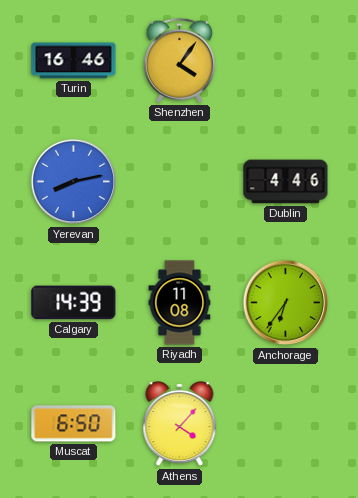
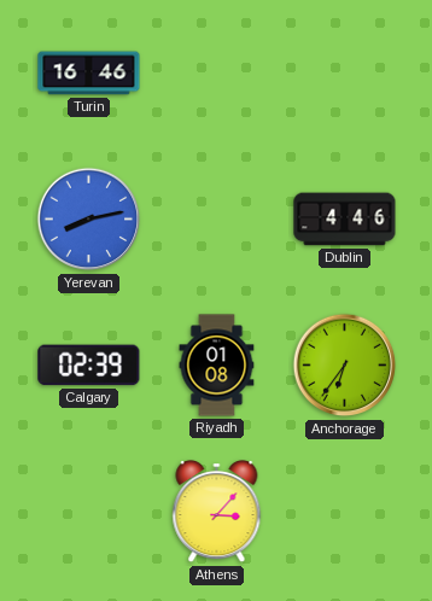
Shenzhen: 4:06 -> none
Calgary: 14:39 -> 02:39
Riyadh: 11:08 -> 01:08
Muscat: 6:50 -> none
Athens: 4:07 -> 3:07
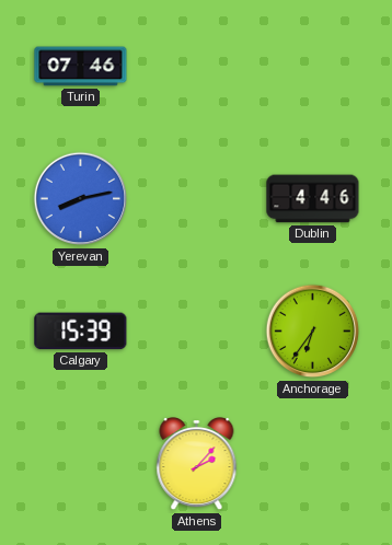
Turin: 16:46 -> 07:46
Calgary: 02:39 -> 15:39
Riyadh: 01:08 -> none
Athens: 3:07 -> 2:07
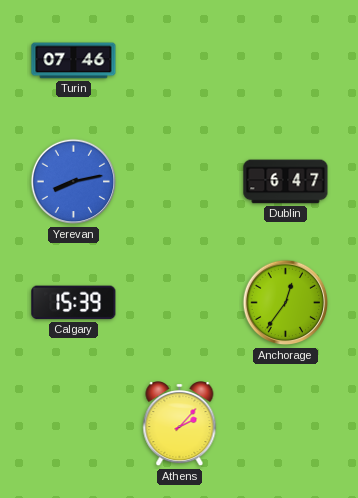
Dublin: 4:46 -> 6:47
Anchorage: 6:36 -> 12:36
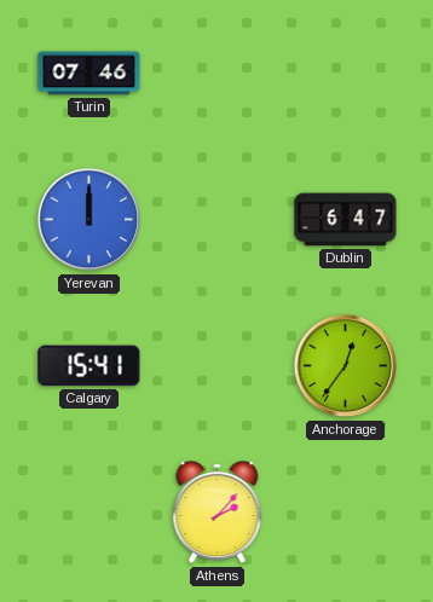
Yerevan: 8:13 -> 12:00
Calgary: 15:39 -> 15:41
